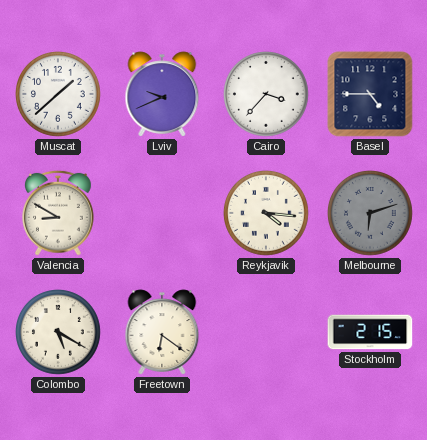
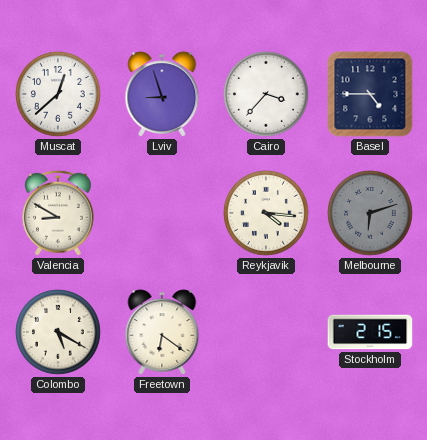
Muscat: 1:38 -> 12:38
Lviv: 9:41 -> 8:57
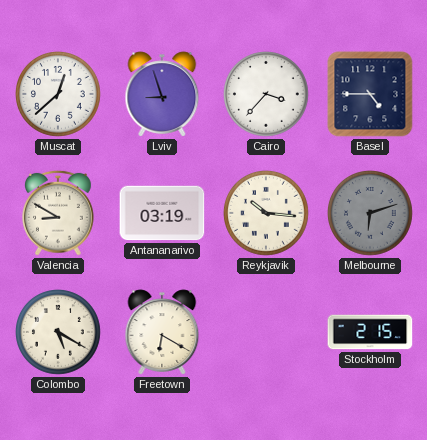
Antananarivo: none -> 03:19
Reykjavik: 4:16 -> 10:16
Freetown: 6:21 -> 6:20
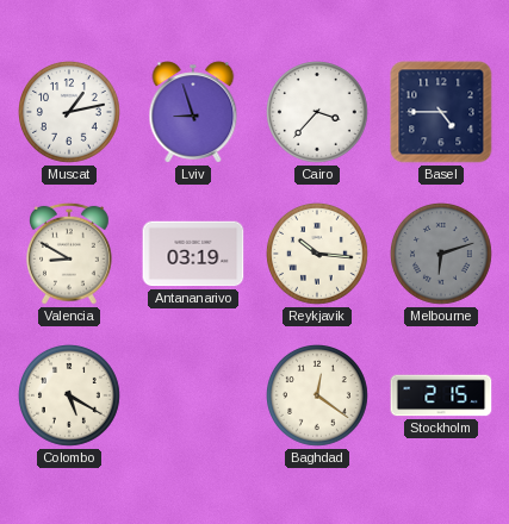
Muscat: 12:38 -> 1:13
Freetown: 6:20 -> none
Baghdad: none -> 12:21
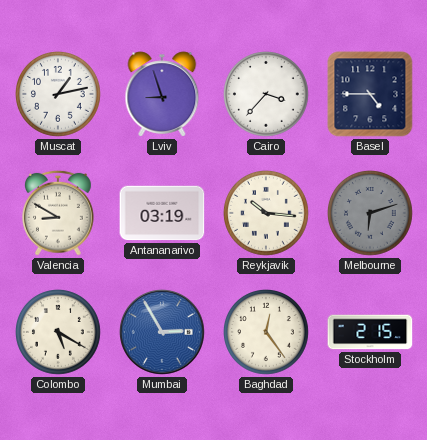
Mumbai: none -> 2:55
Baghdad: 12:21 -> 12:24
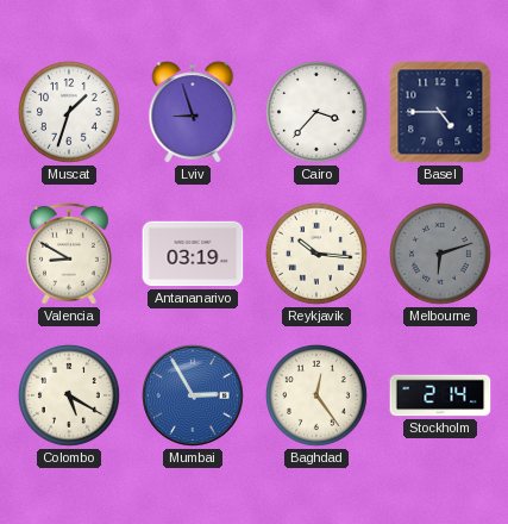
Muscat: 1:13 -> 1:33
Stockholm: 2:15 -> 2:14
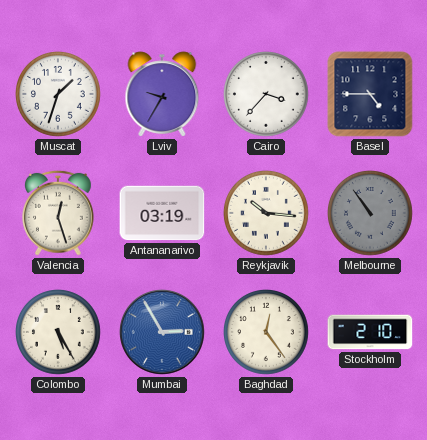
Lviv: 8:57 -> 9:35
Valencia: 8:50 -> 12:27
Melbourne: 6:12 -> 10:54
Colombo: 5:20 -> 5:25
Stockholm: 2:14 -> 2:10
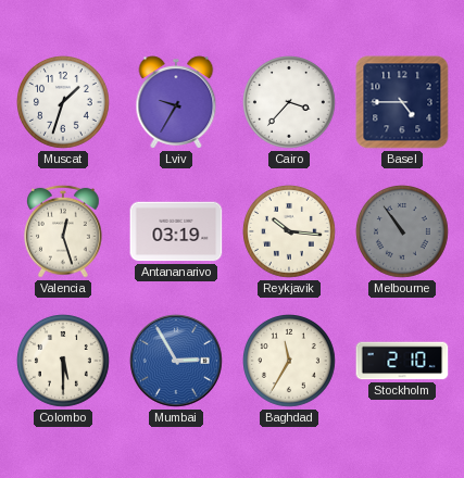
Colombo: 5:25 -> 5:30
Baghdad: 12:24 -> 11:35
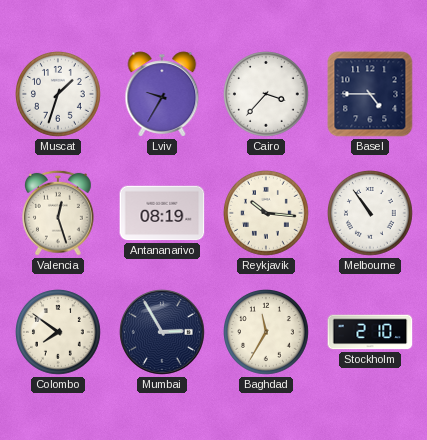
Antananarivo: 03:19 -> 08:19
Melbourne dial: grey -> white
Colombo: 5:30 -> 7:51
Mumbai dial: blue -> navy
